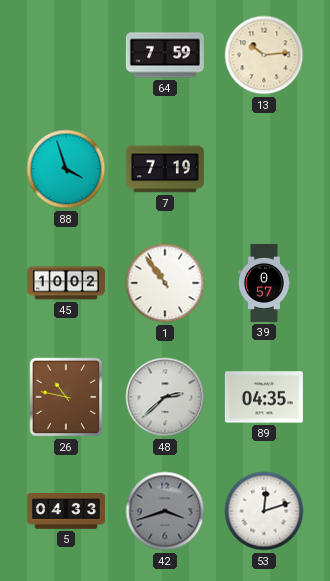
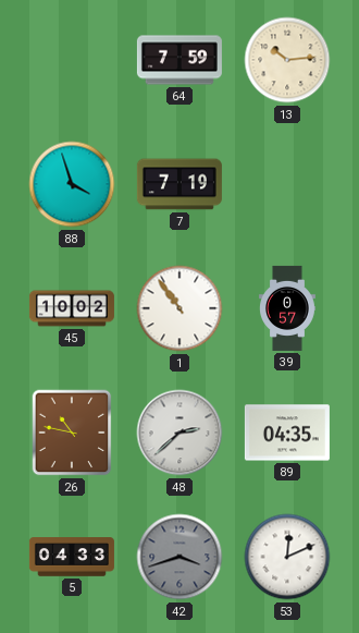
53: 12:12 -> 12:11
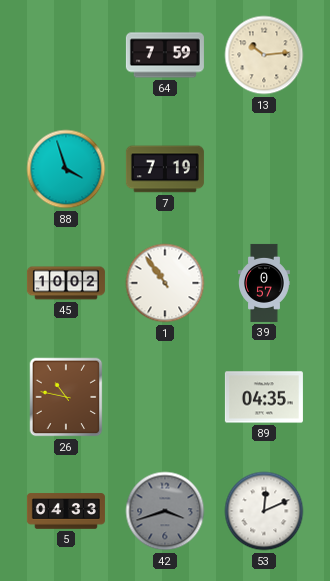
48: 2:38 -> none
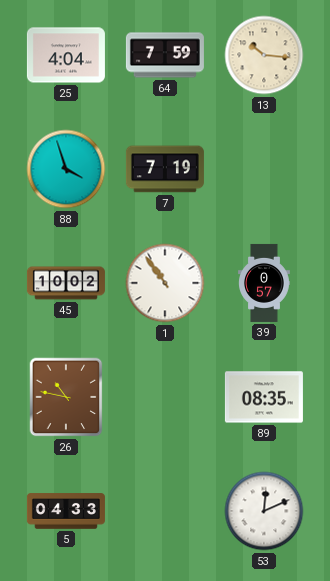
25: none -> 4:04
13: 10:14 -> 10:16
89: 04:35 -> 08:35
42: 3:42 -> none
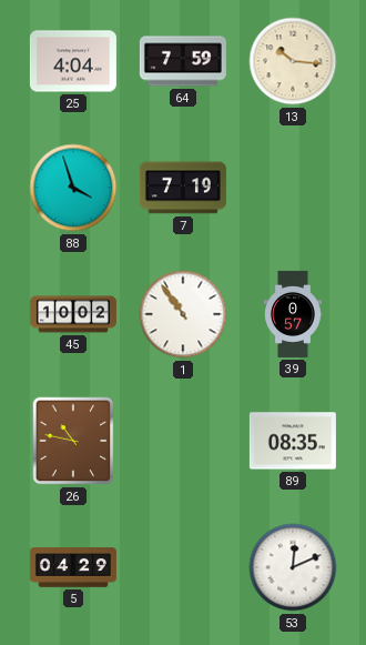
5: 04:33 -> 04:29
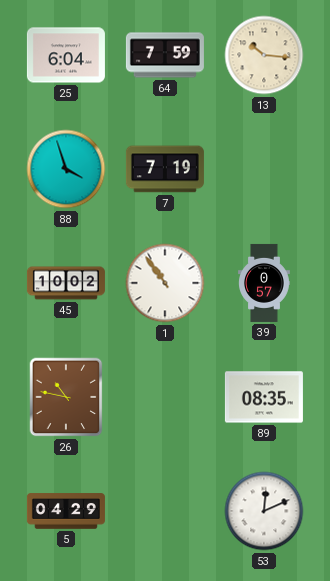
25: 4:04 -> 6:04
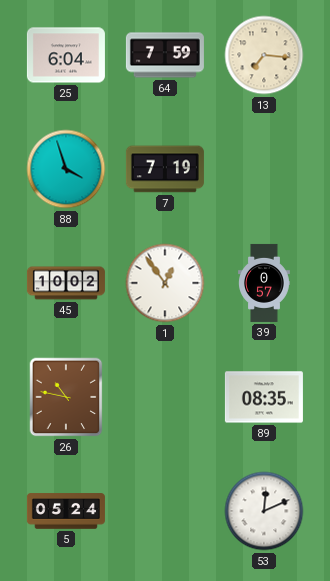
13: 10:16 -> 7:16
1: 10:54 -> 12:54
5: 04:29 -> 05:24
